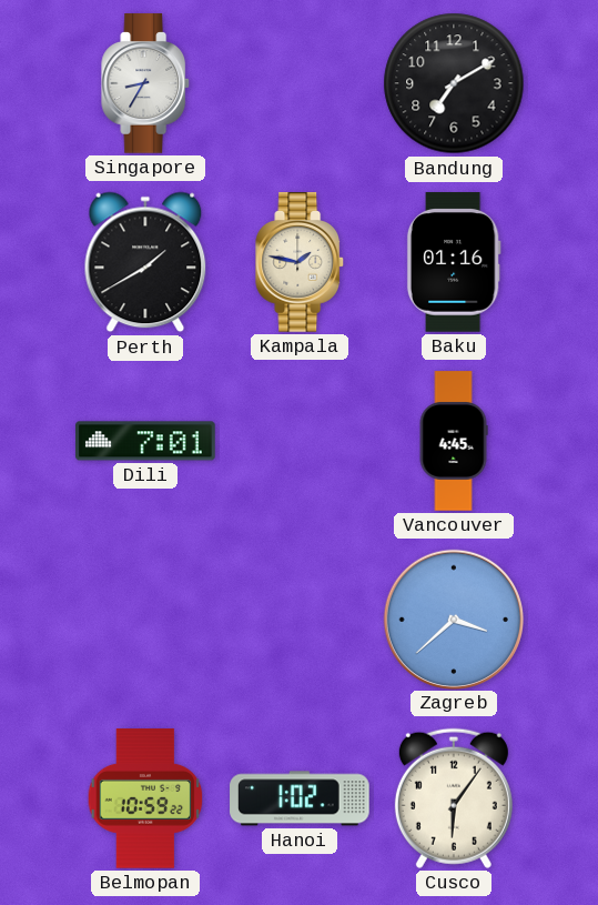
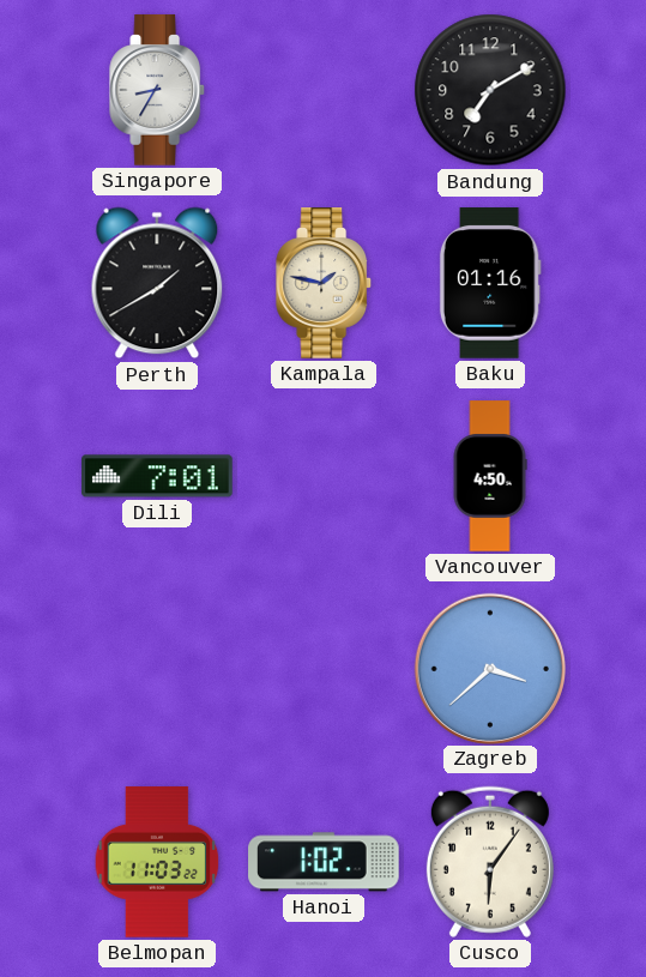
Vancouver: 4:45 -> 4:50
Belmopan: 10:59 -> 11:03
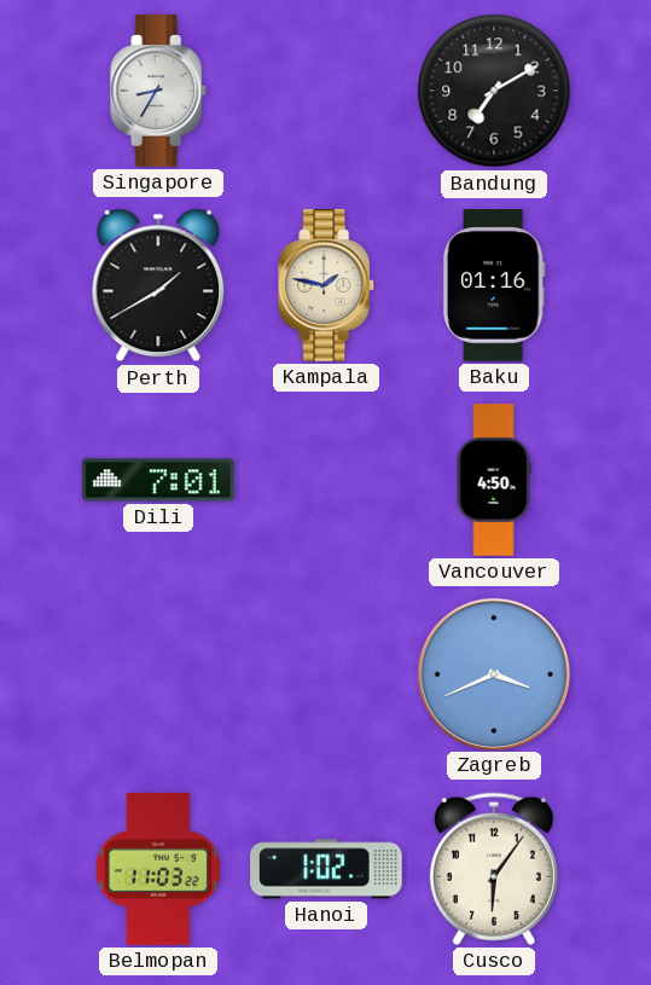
Zagreb: 3:38 -> 3:41
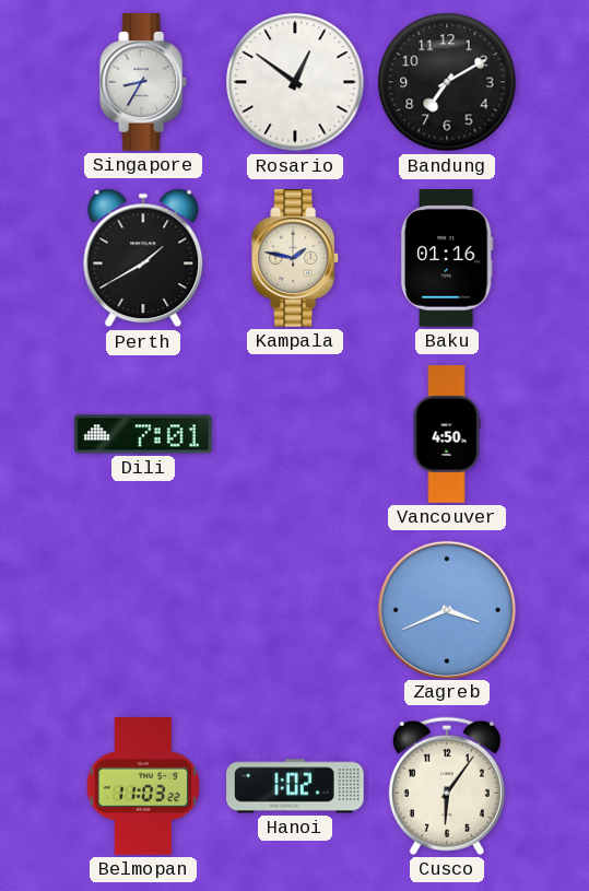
Rosario: none -> 12:51
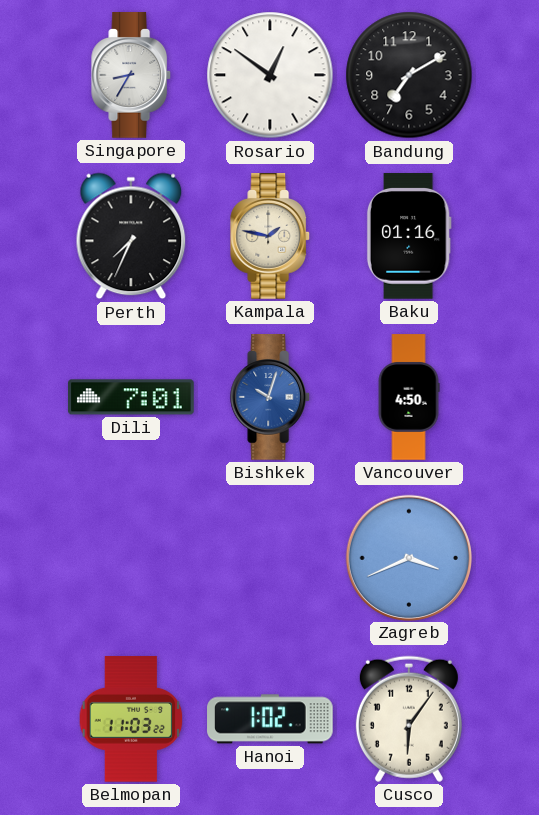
Perth: 1:40 -> 7:34
Bishkek: none -> 10:03
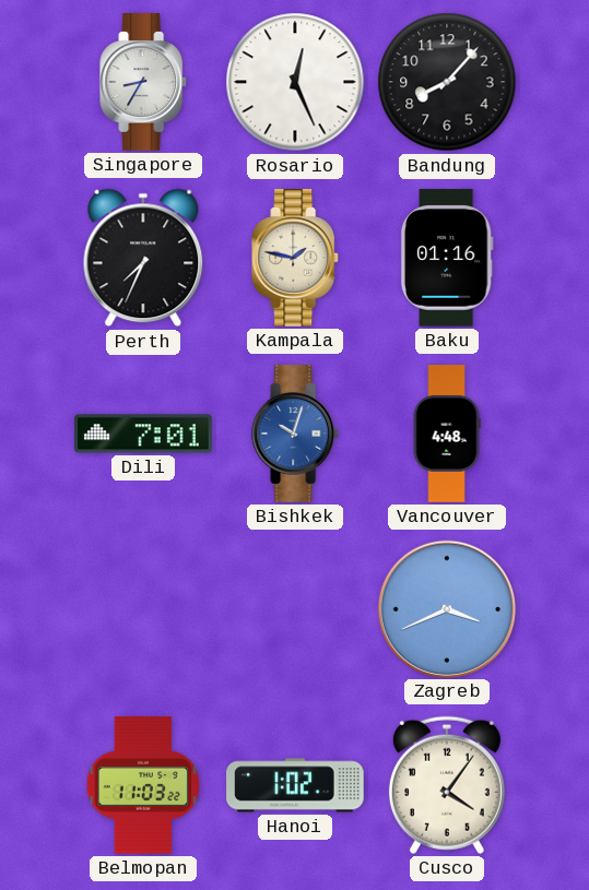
Rosario: 12:51 -> 12:26
Bandung: 7:10 -> 8:07
Vancouver: 4:50 -> 4:48
Cusco: 6:06 -> 4:06
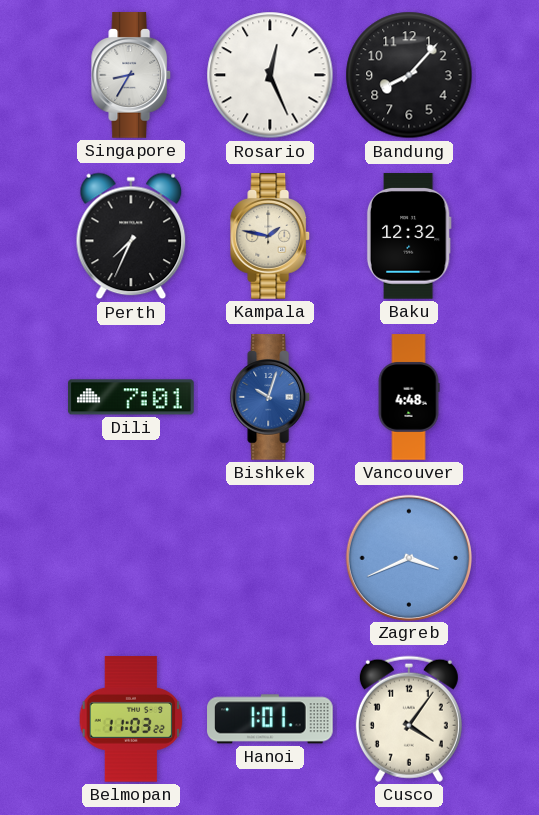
Baku: 01:16 -> 12:32
Hanoi: 1:02 -> 1:01
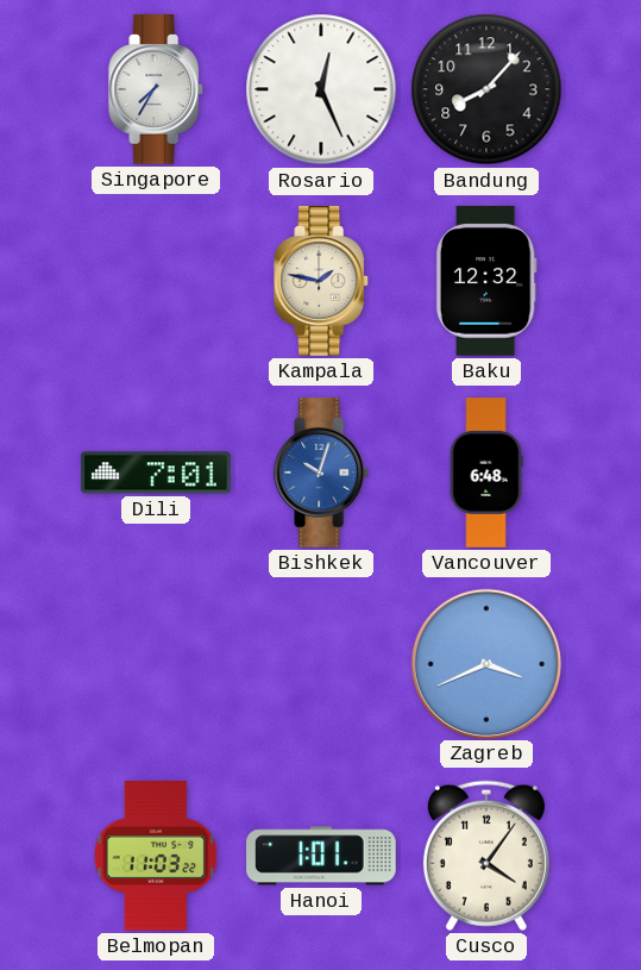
Singapore: 8:35 -> 7:35
Perth: 7:34 -> none
Vancouver: 4:48 -> 6:48
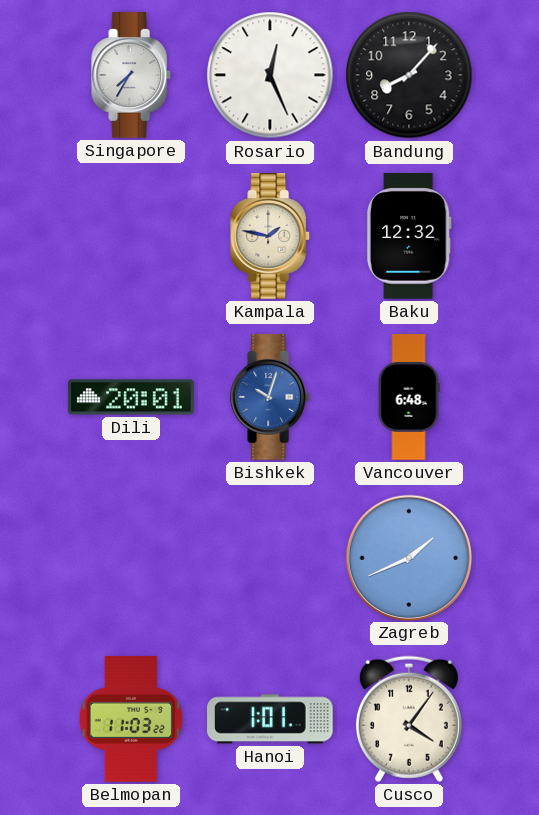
Dili: 7:01 -> 20:01
Zagreb: 3:41 -> 1:41
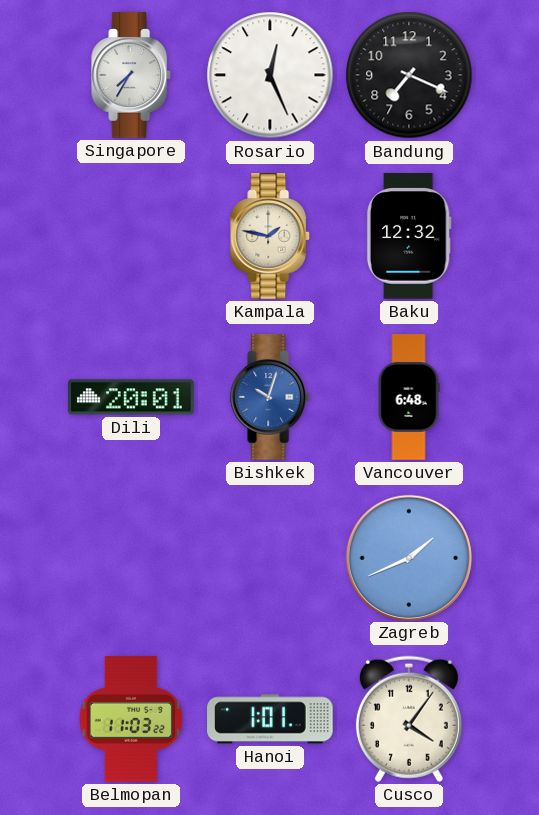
Bandung: 8:07 -> 7:19
